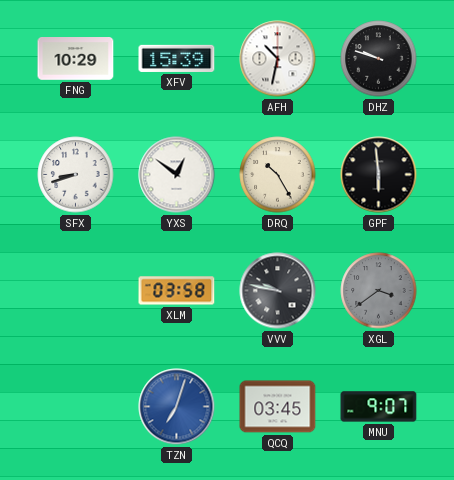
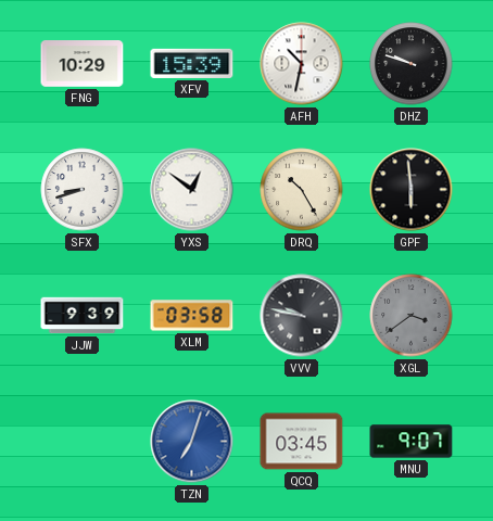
JJW: none -> 9:39
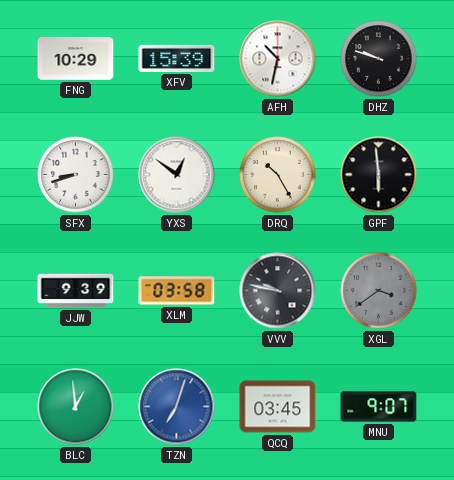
BLC: none -> 12:59
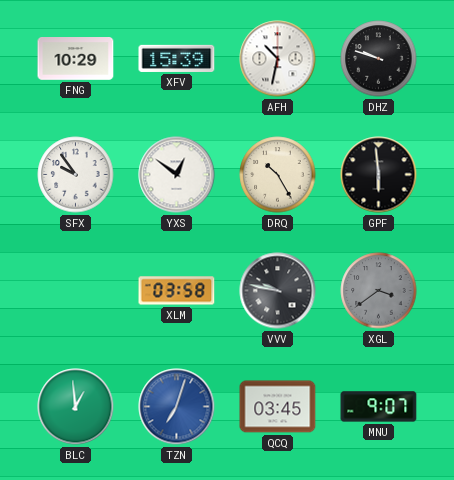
SFX: 8:42 -> 9:54
JJW: 9:39 -> none
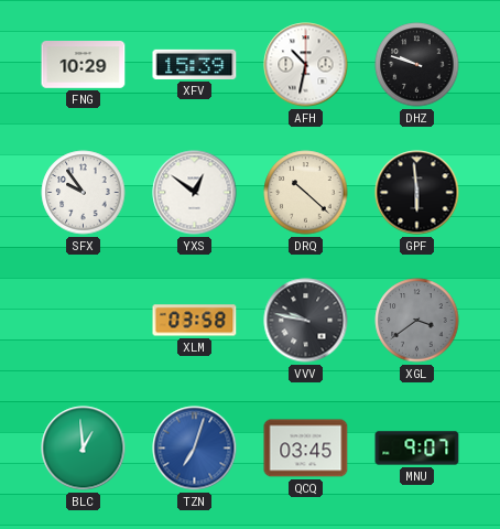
DRQ: 10:25 -> 10:22
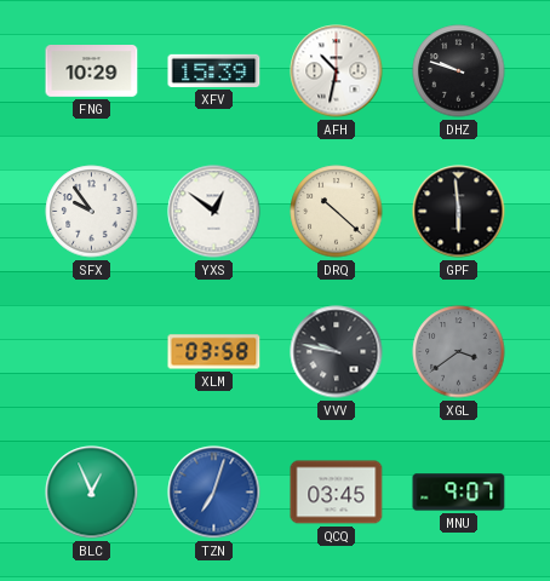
BLC: 12:59 -> 12:56
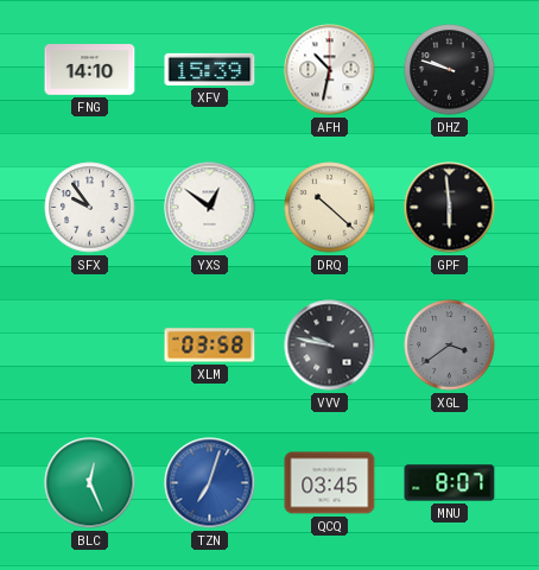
FNG: 10:29 -> 14:10
BLC: 12:56 -> 12:26
MNU: 9:07 -> 8:07
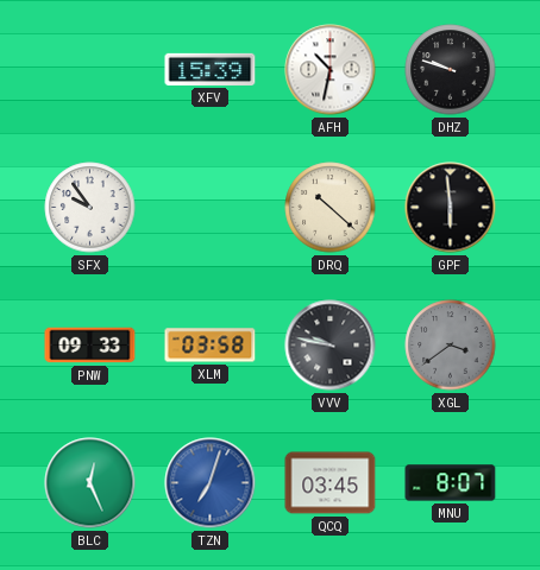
FNG: 14:10 -> none
YXS: 12:51 -> none
PNW: none -> 09:33
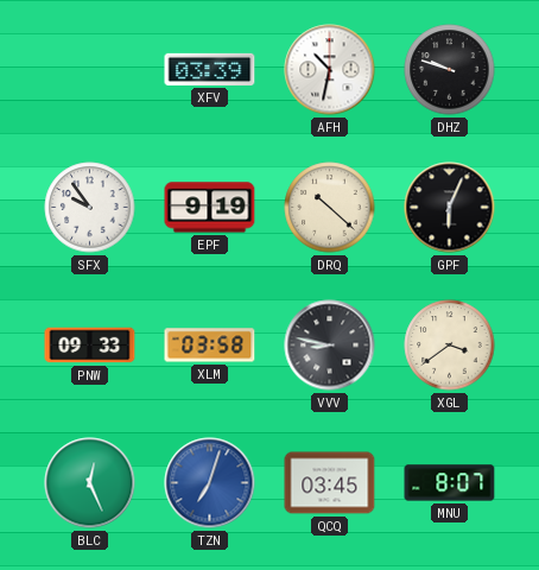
XFV: 15:39 -> 03:39
EPF: none -> 9:19
GPF: 5:59 -> 6:04
VVV: 9:47 -> 8:47
XGL dial: grey -> cream
